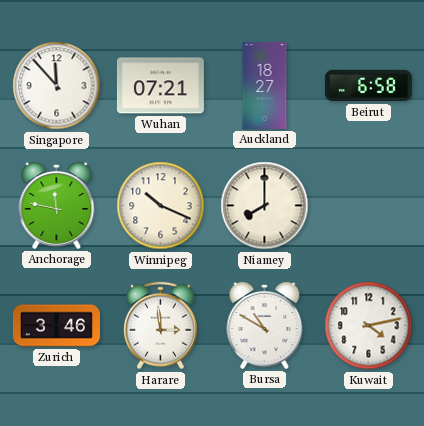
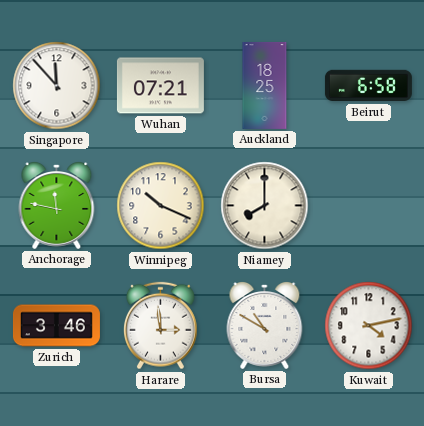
Auckland: 18:27 -> 18:25
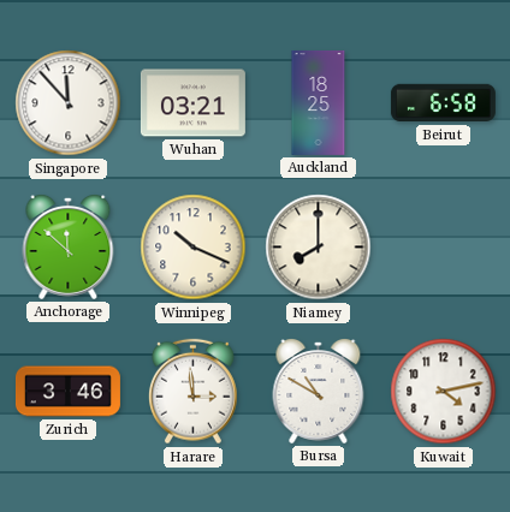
Wuhan: 07:21 -> 03:21
Anchorage: 11:47 -> 11:52
